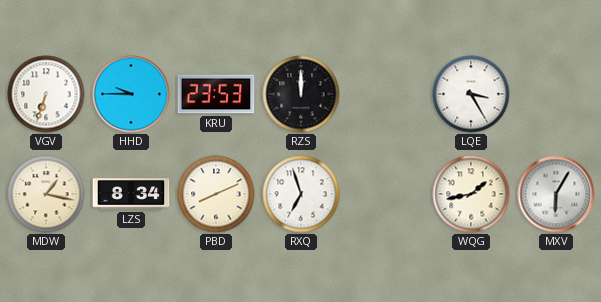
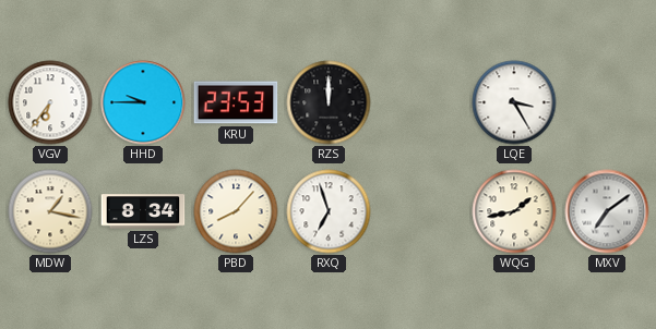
VGV: 6:33 -> 6:36
PBD: 8:11 -> 8:07
MXV: 6:05 -> 7:09
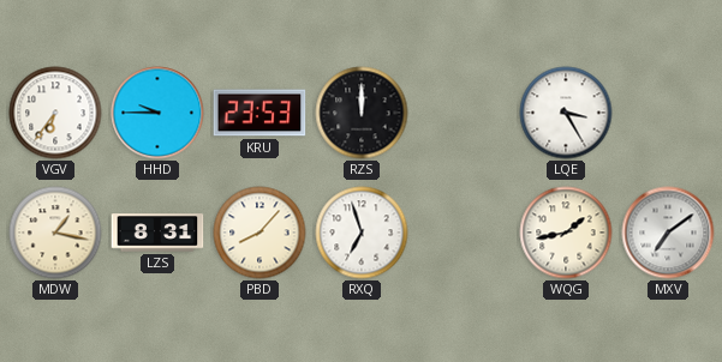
LZS: 8:34 -> 8:31
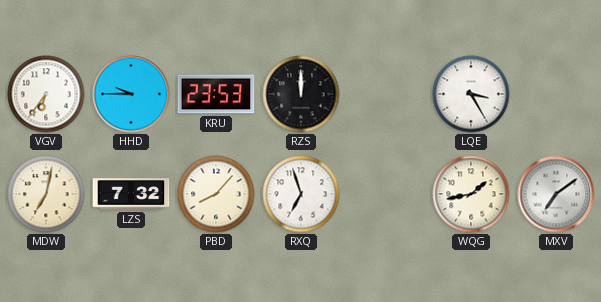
MDW: 1:17 -> 7:02
LZS: 8:31 -> 7:32
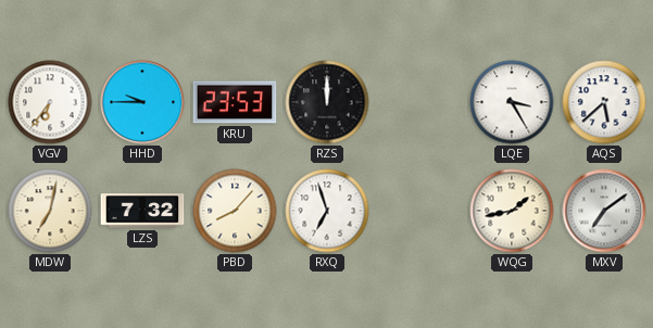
AQS: none -> 5:38
